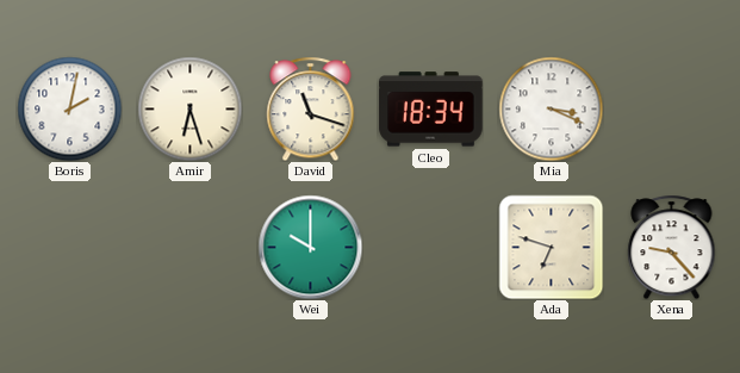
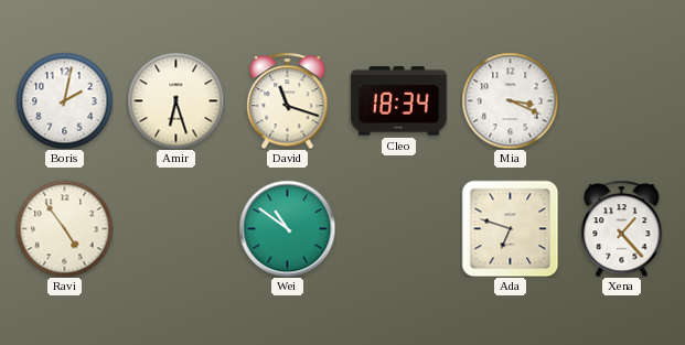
Ravi: none -> 4:54
Wei: 10:00 -> 10:51
Xena: 9:23 -> 1:23
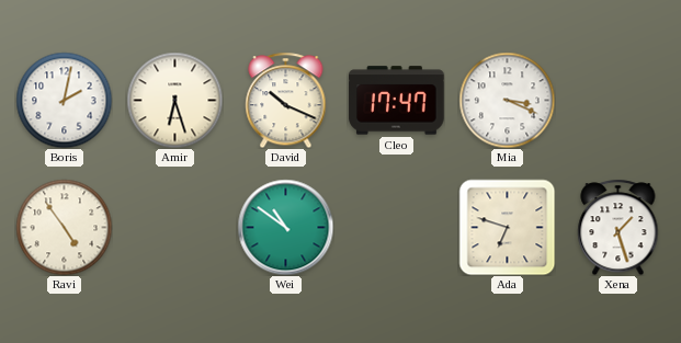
David: 11:18 -> 10:19
Cleo: 18:34 -> 17:47
Xena: 1:23 -> 1:27
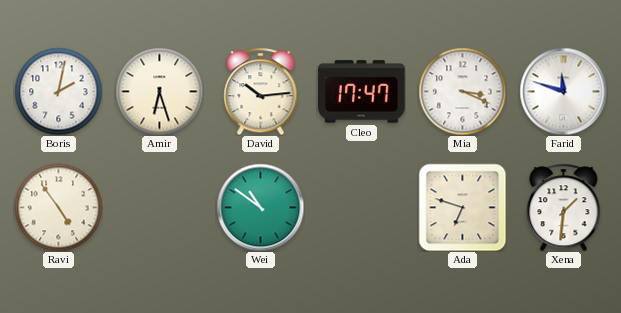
David: 10:19 -> 10:14
Farid: none -> 11:48
Xena: 1:27 -> 1:31
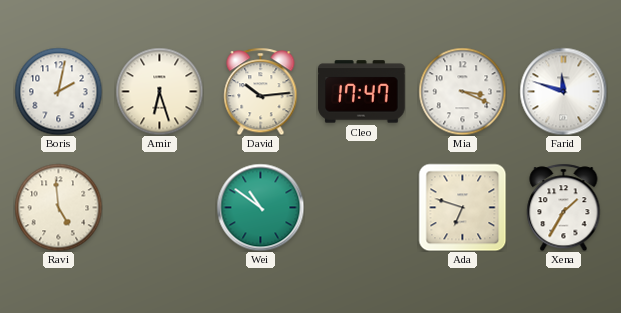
Ravi: 4:54 -> 4:59
Xena: 1:31 -> 1:35
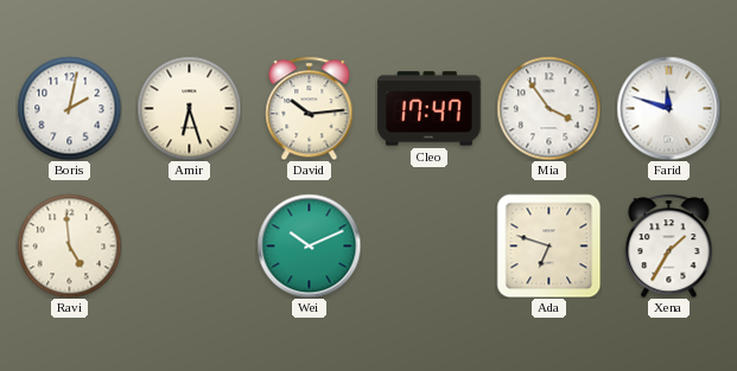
Mia: 3:19 -> 3:54
Wei: 10:51 -> 10:11
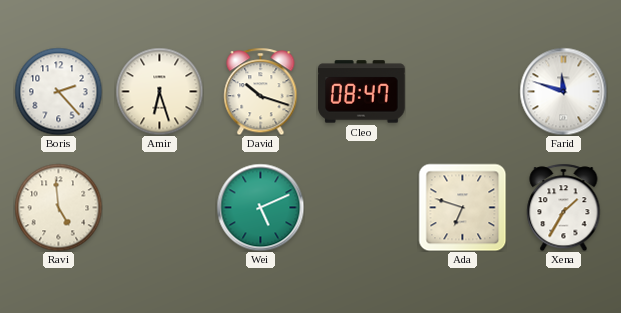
Boris: 2:02 -> 2:23
David: 10:14 -> 10:18
Cleo: 17:47 -> 08:47
Mia: 3:54 -> none
Wei: 10:11 -> 5:11
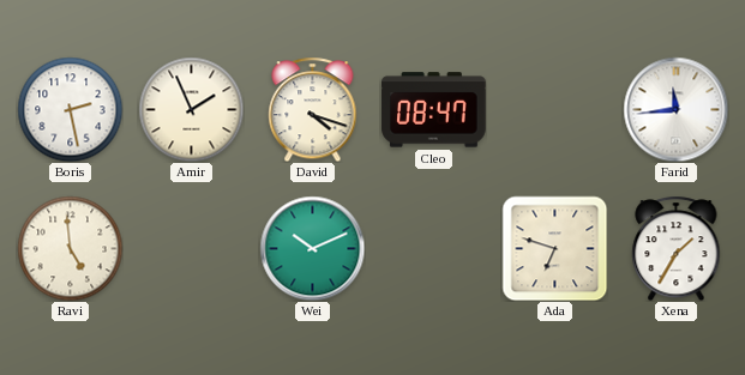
Boris: 2:23 -> 2:28
Amir: 6:27 -> 1:56
David: 10:18 -> 4:18
Farid: 11:48 -> 11:44
Wei: 5:11 -> 10:11
